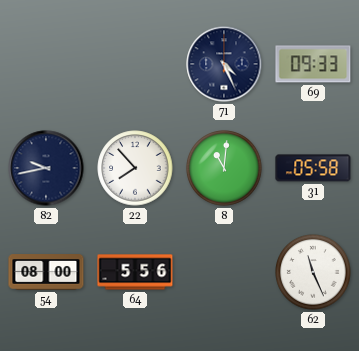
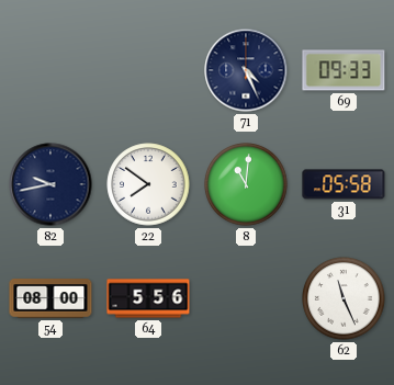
22: 7:53 -> 7:51
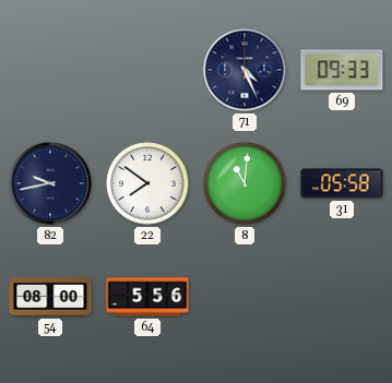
62: 11:26 -> none
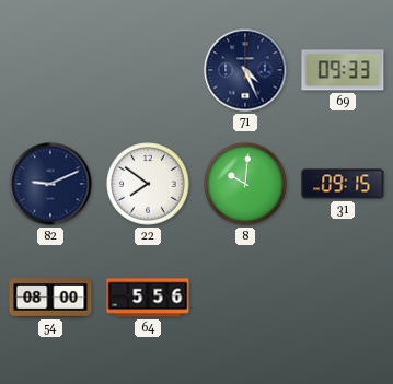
82: 9:43 -> 9:11
8: 11:01 -> 10:01
31: 05:58 -> 09:15
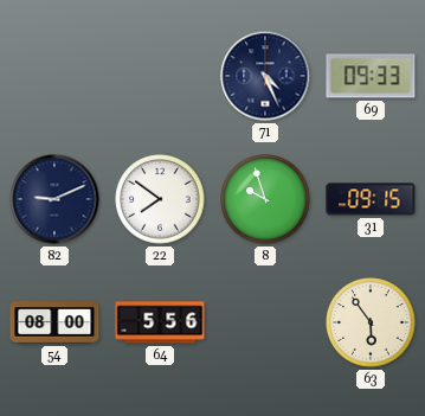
8: 10:01 -> 9:57
63: none -> 5:54
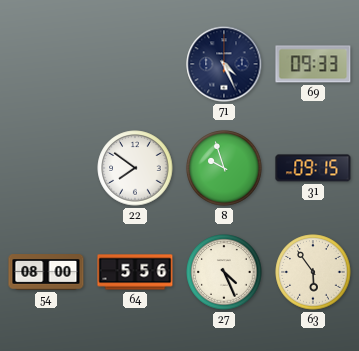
82: 9:11 -> none
27: none -> 4:26
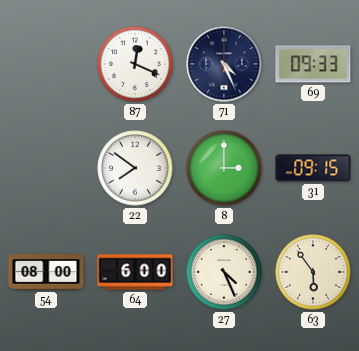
87: none -> 12:19
8: 9:57 -> 3:00
64: 5:56 -> 6:00
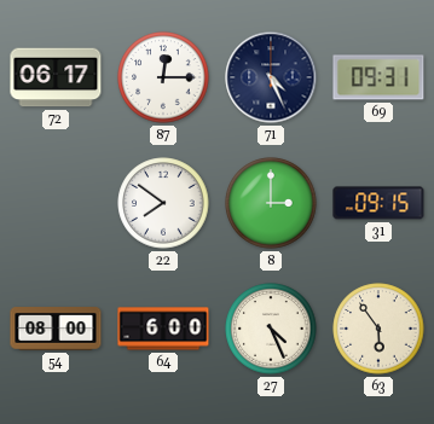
72: none -> 06:17
87: 12:19 -> 12:15
69: 09:33 -> 09:31
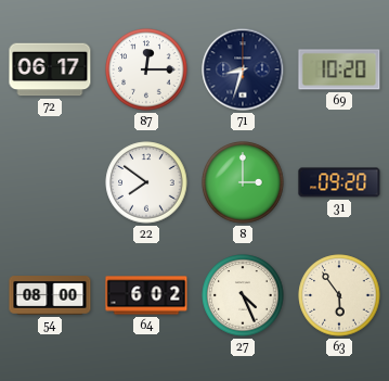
71: 4:26 -> 8:33
69: 09:31 -> 10:20
31: 09:15 -> 09:20
64: 6:00 -> 6:02
